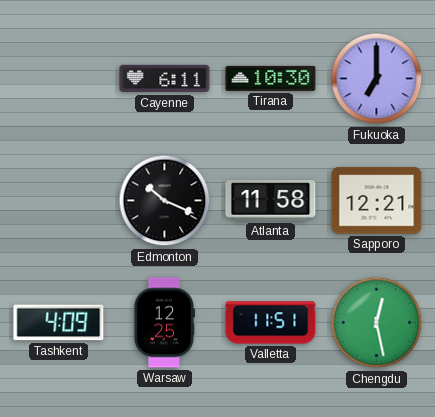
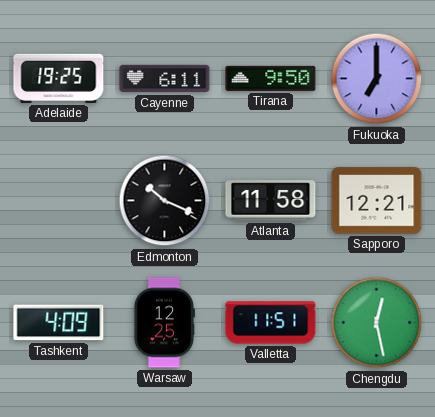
Adelaide: none -> 19:25
Tirana: 10:30 -> 9:50
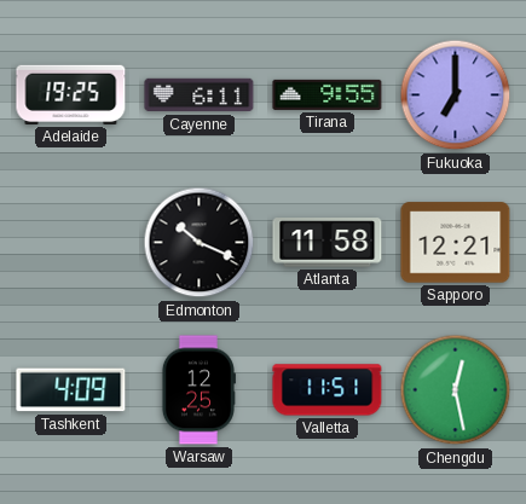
Tirana: 9:50 -> 9:55
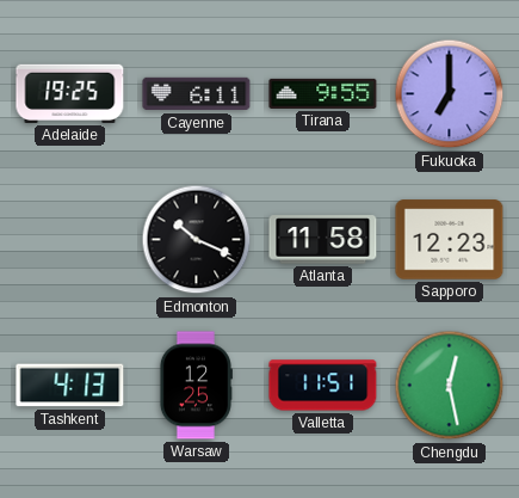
Sapporo: 12:21 -> 12:23
Tashkent: 4:09 -> 4:13
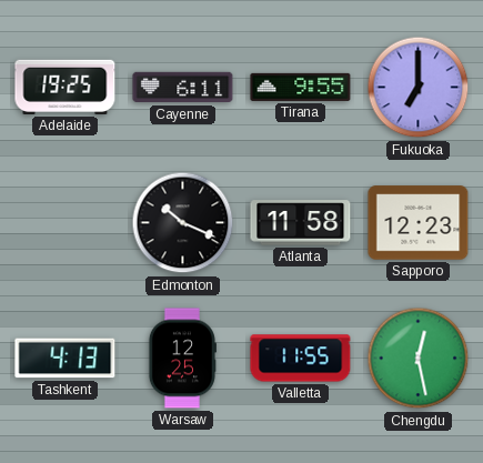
Valletta: 11:51 -> 11:55
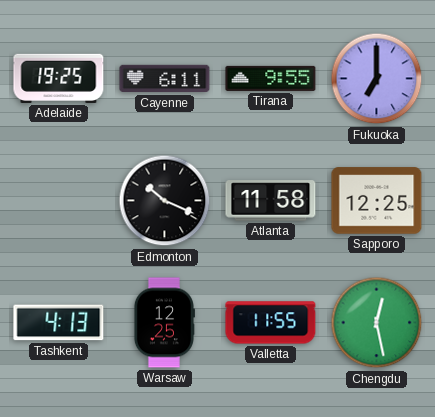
Sapporo: 12:23 -> 12:25
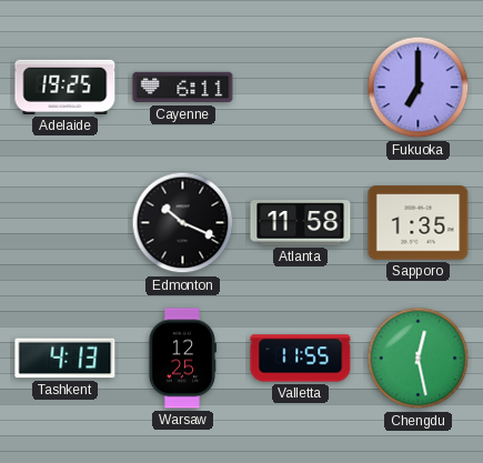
Tirana: 9:55 -> none
Sapporo: 12:25 -> 1:35
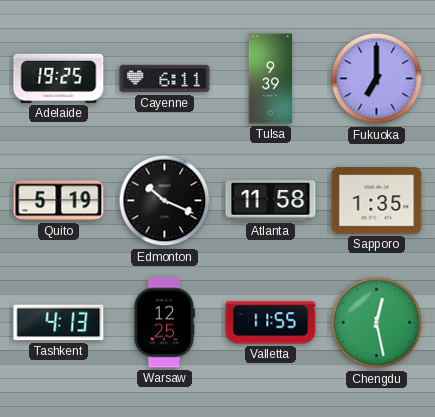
Tulsa: none -> 9:39
Quito: none -> 5:19
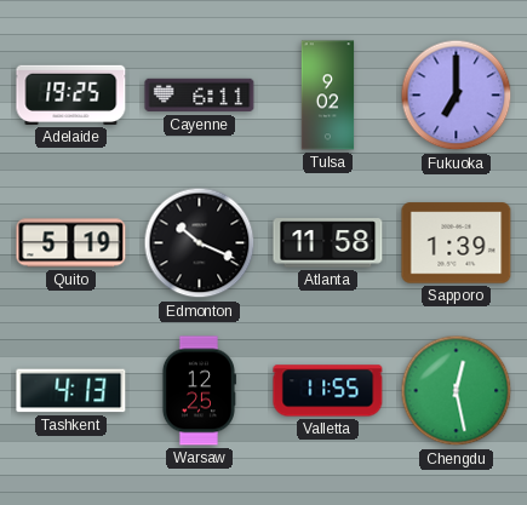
Tulsa: 9:39 -> 9:02
Sapporo: 1:35 -> 1:39
